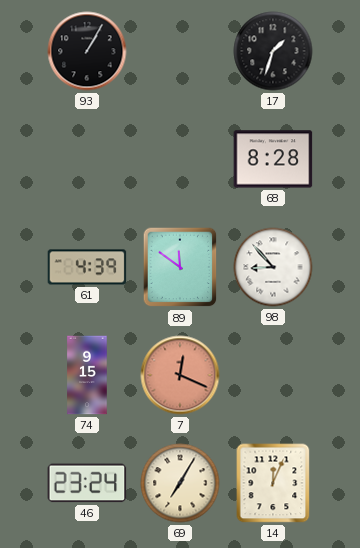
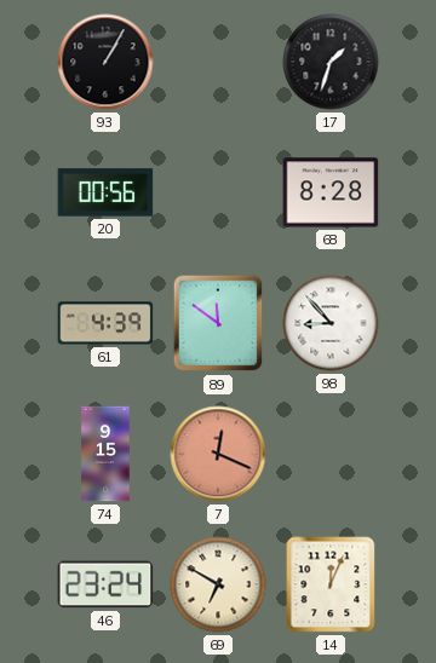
20: none -> 00:56
69: 7:05 -> 6:50
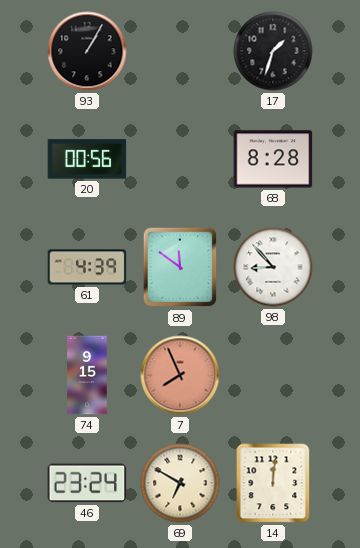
7: 12:19 -> 7:56
14: 12:04 -> 12:01
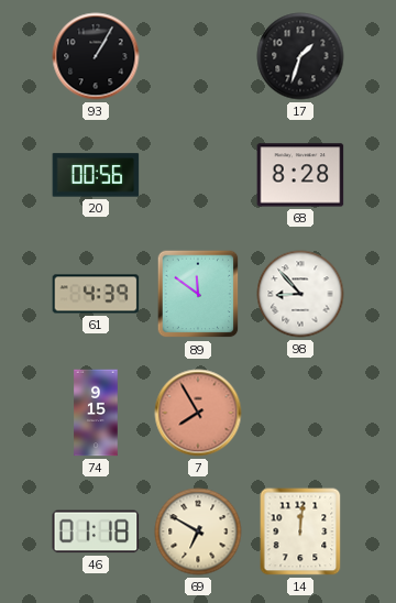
7: 7:56 -> 7:55
46: 23:24 -> 01:18
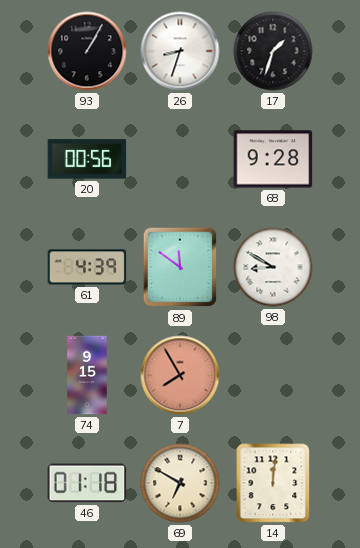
26: none -> 8:33
68: 8:28 -> 9:28
98: 8:53 -> 8:50
